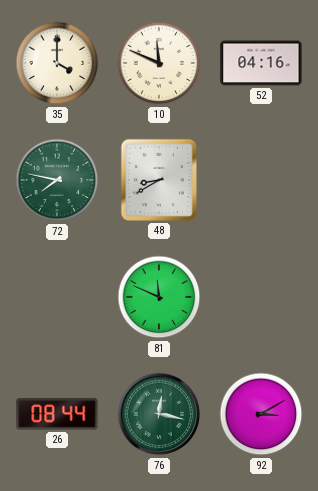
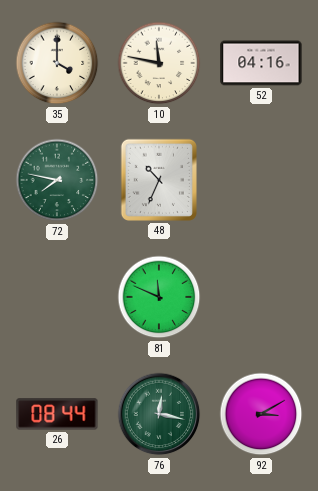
10: 11:49 -> 11:47
48: 8:40 -> 10:34
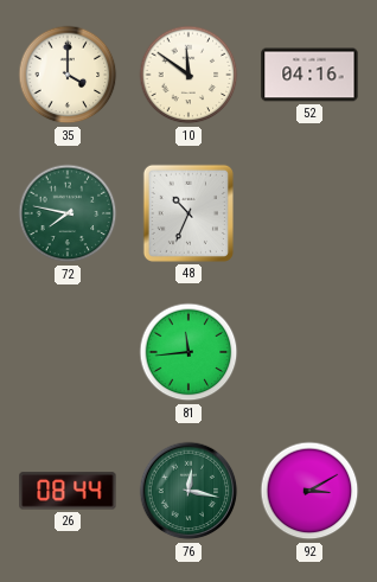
10: 11:47 -> 11:51
81: 11:49 -> 11:44
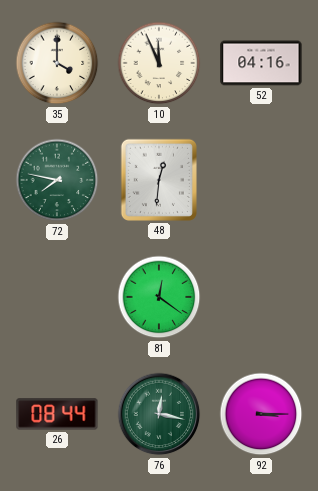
10: 11:51 -> 11:56
48: 10:34 -> 12:31
81: 11:44 -> 12:21
92: 3:10 -> 3:15
